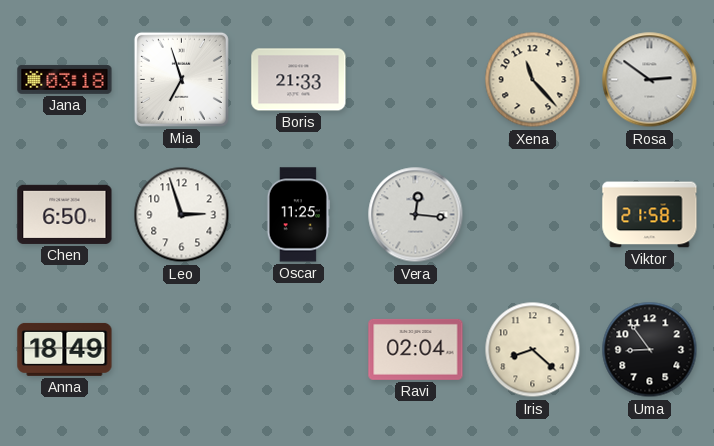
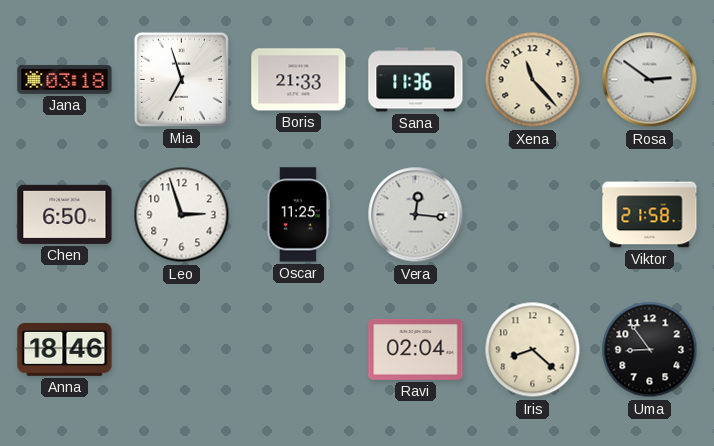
Sana: none -> 11:36
Anna: 18:49 -> 18:46
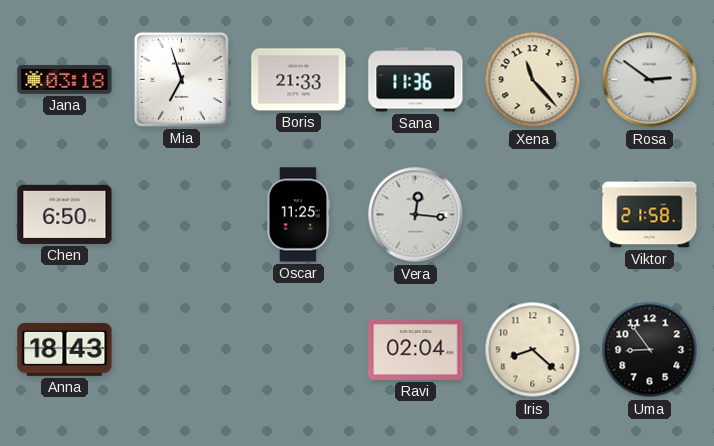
Leo: 2:57 -> none
Anna: 18:46 -> 18:43
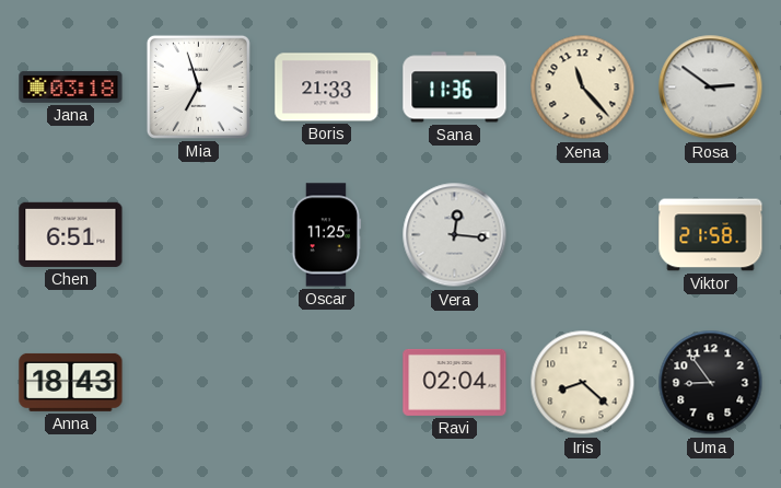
Chen: 6:50 -> 6:51
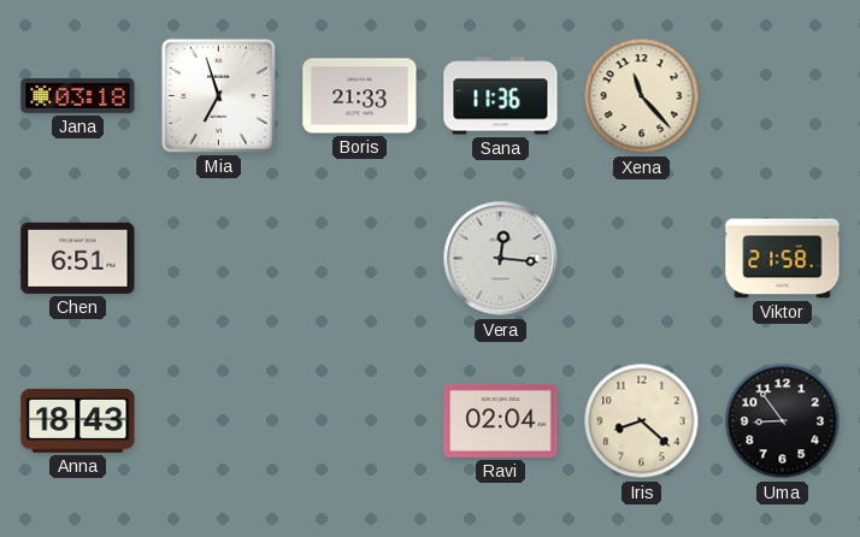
Rosa: 2:51 -> none
Oscar: 11:25 -> none
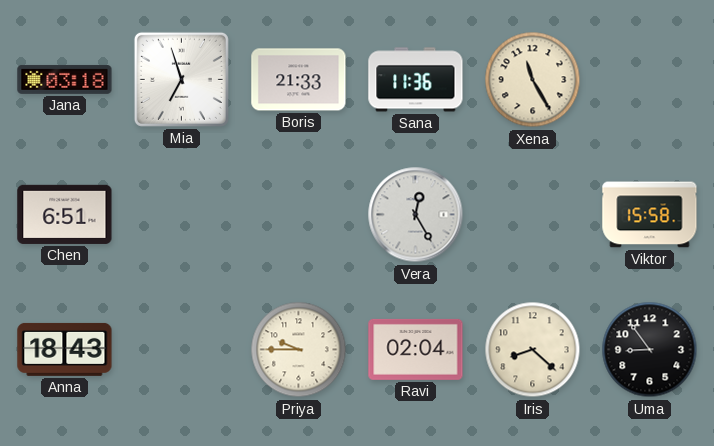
Xena: 11:23 -> 11:25
Vera: 12:16 -> 12:25
Viktor: 21:58 -> 15:58
Priya: none -> 9:45
